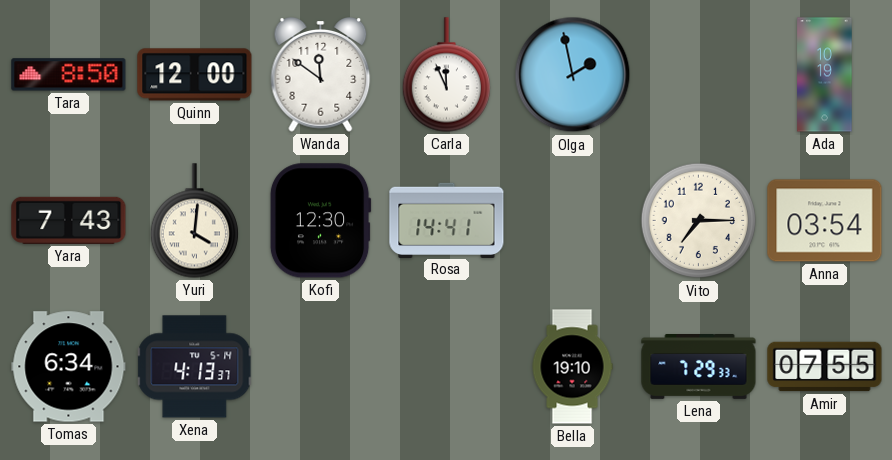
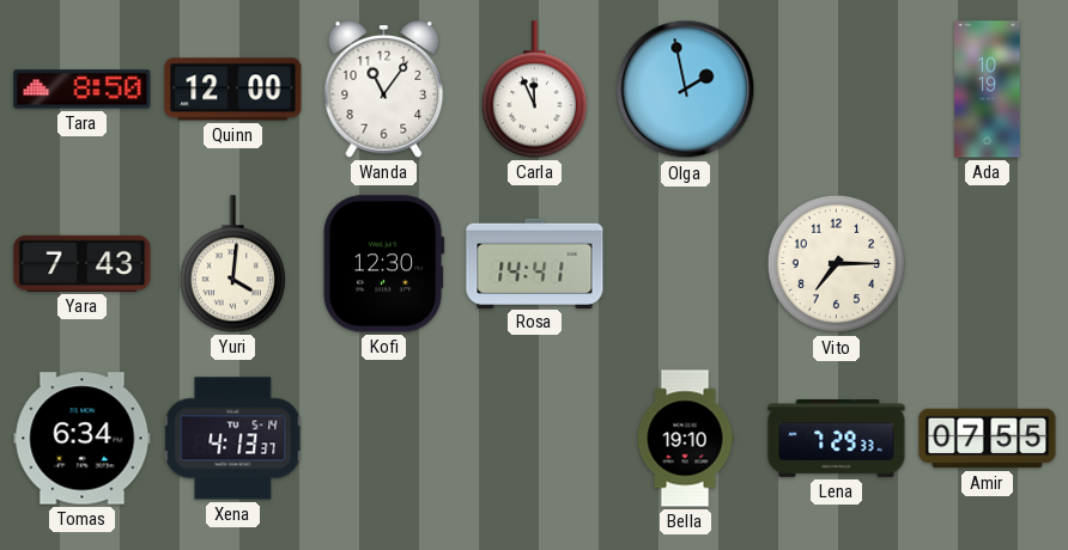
Wanda: 11:51 -> 11:06
Anna: 03:54 -> none
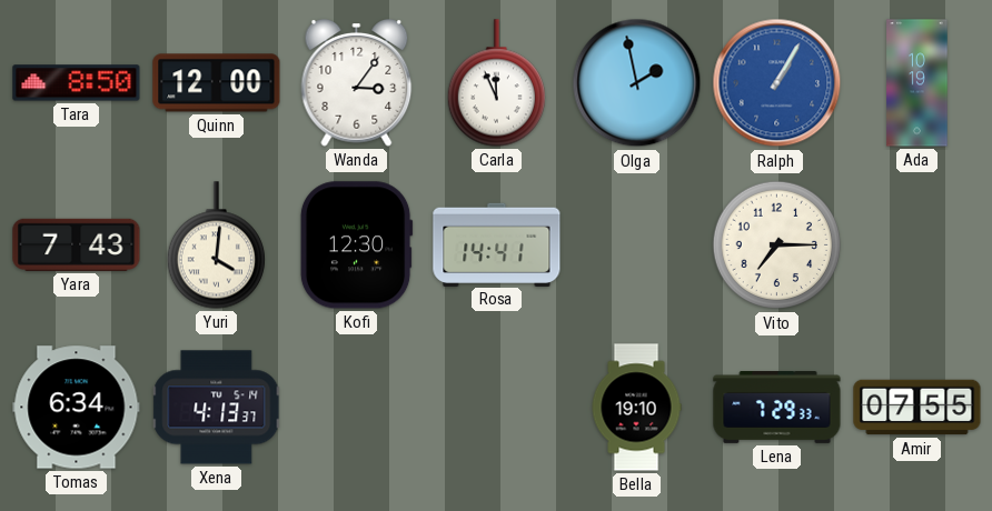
Wanda: 11:06 -> 3:06
Ralph: none -> 1:05
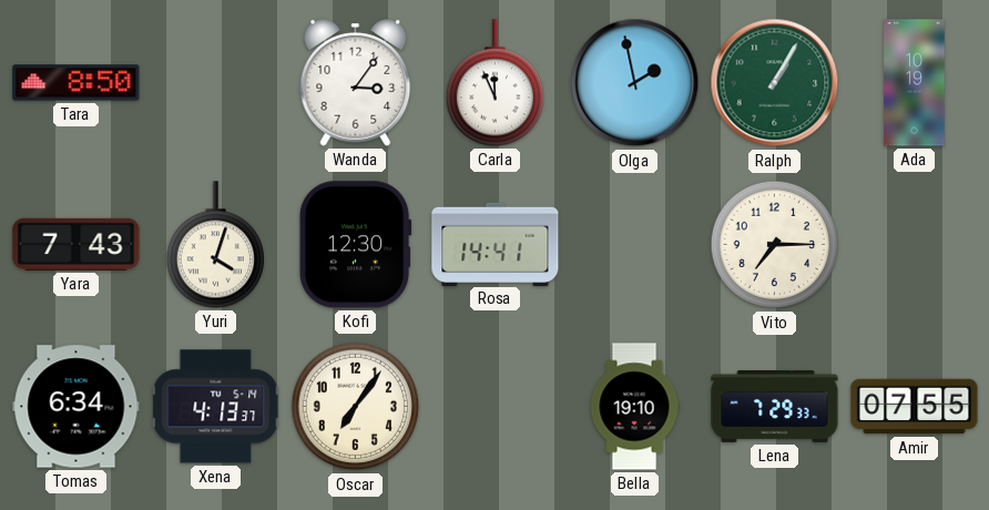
Quinn: 12:00 -> none
Ralph dial: blue -> green
Yuri: 4:01 -> 4:03
Oscar: none -> 7:06
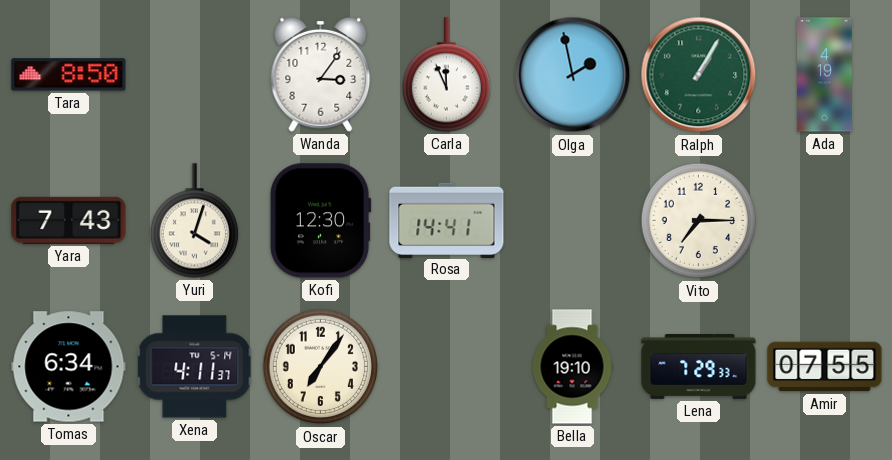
Ada: 10:19 -> 4:19
Xena: 4:13 -> 4:11
